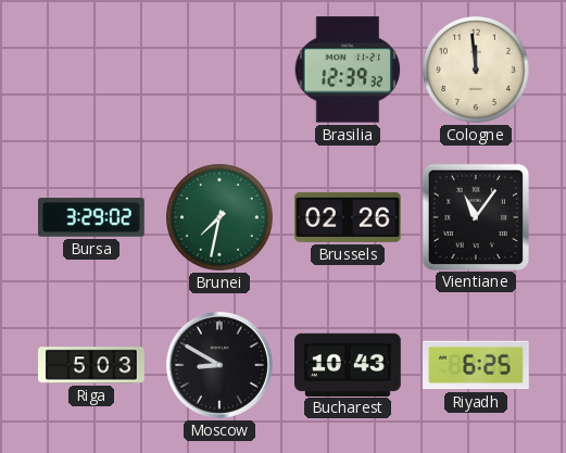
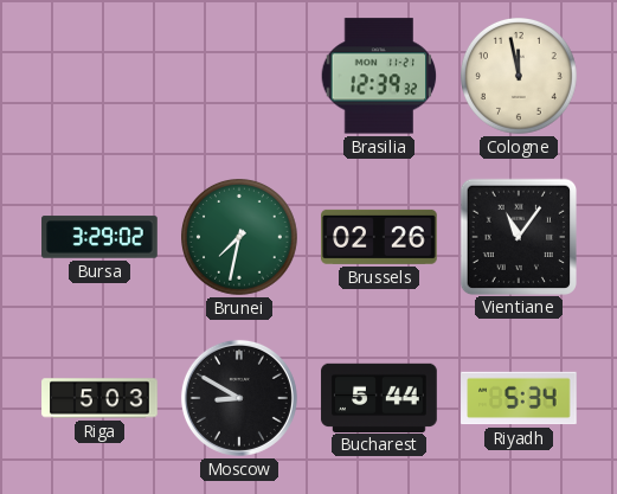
Cologne: 11:59 -> 11:58
Bucharest: 10:43 -> 5:44
Riyadh: 6:25 -> 5:34
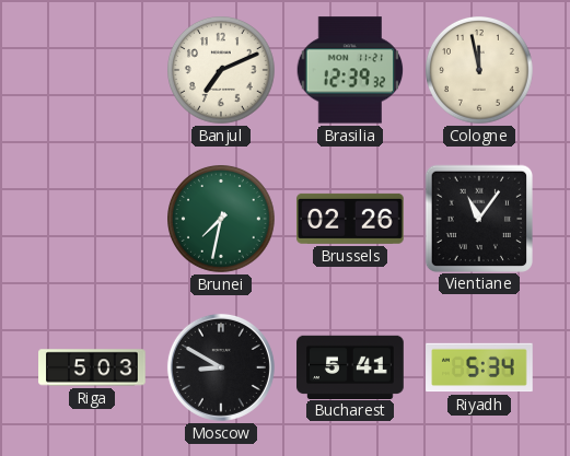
Banjul: none -> 7:11
Bursa: 3:29 -> none
Bucharest: 5:44 -> 5:41
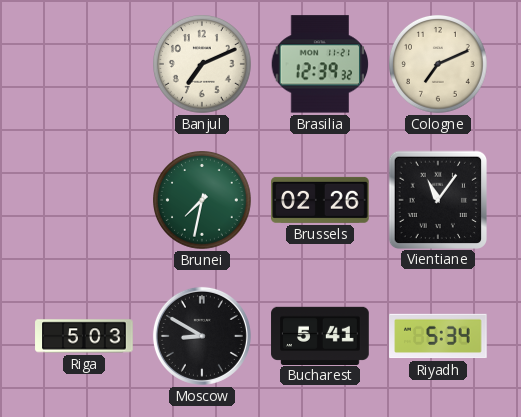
Cologne: 11:58 -> 7:11
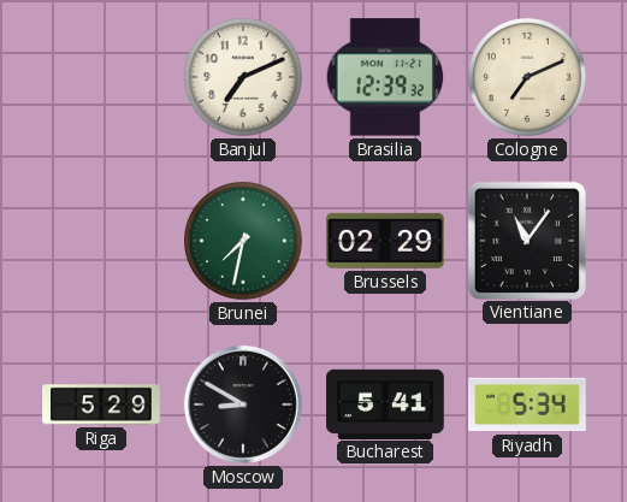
Brussels: 02:26 -> 02:29
Riga: 5:03 -> 5:29
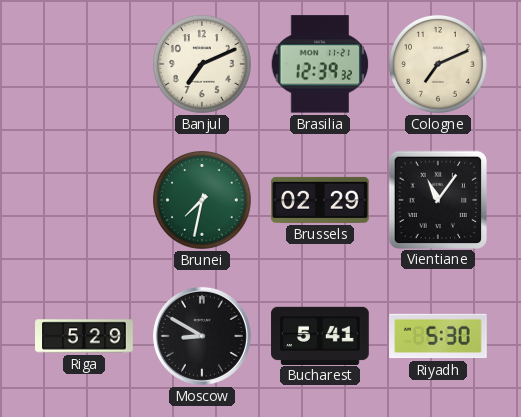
Riyadh: 5:34 -> 5:30
